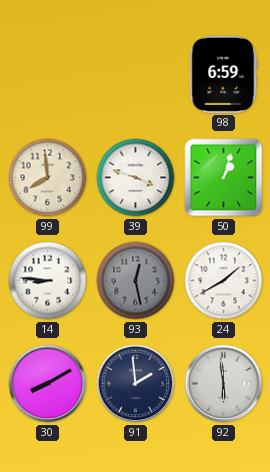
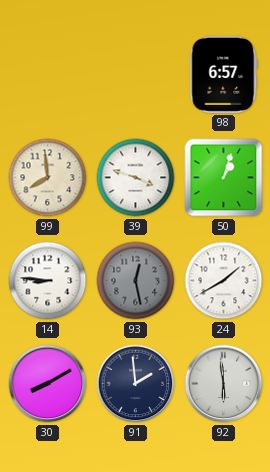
98: 6:59 -> 6:57
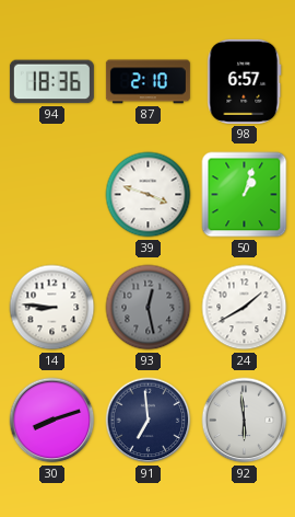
94: none -> 18:36
87: none -> 2:10
99: 7:59 -> none
30: 8:10 -> 8:12
91: 1:59 -> 6:59
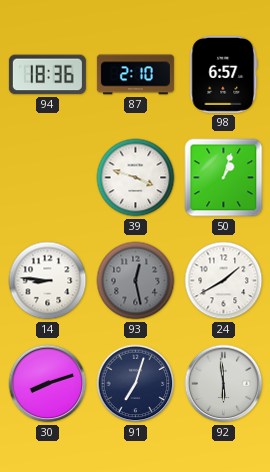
91: 6:59 -> 7:03
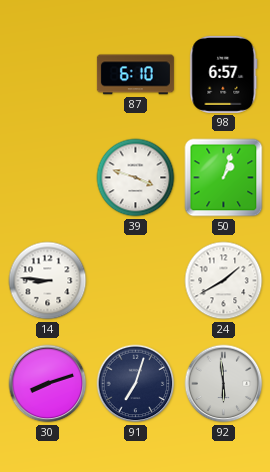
94: 18:36 -> none
87: 2:10 -> 6:10
93: 12:28 -> none
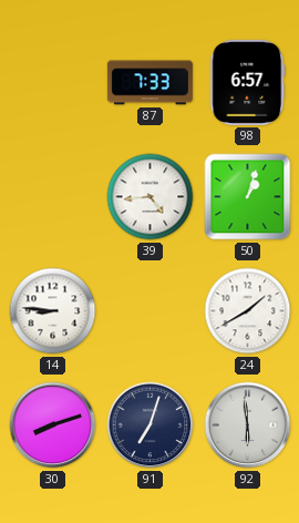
87: 6:10 -> 7:33
39: 3:48 -> 4:44
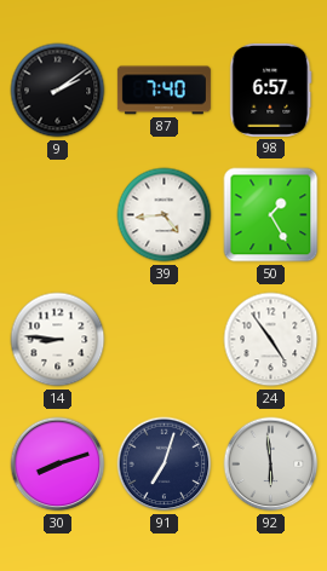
9: none -> 2:09
87: 7:33 -> 7:40
50: 1:03 -> 1:25
24: 1:40 -> 4:54
